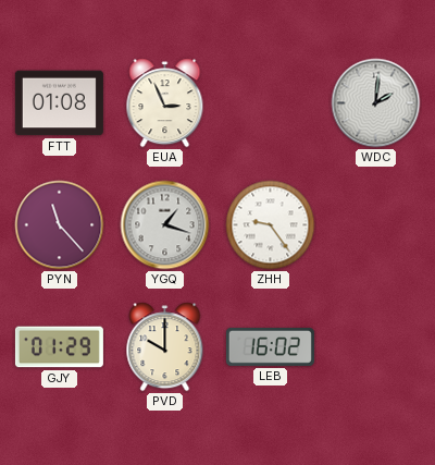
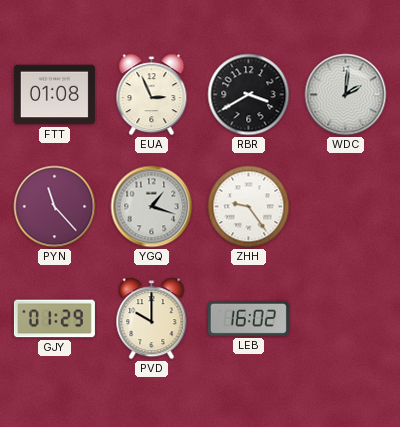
RBR: none -> 3:40
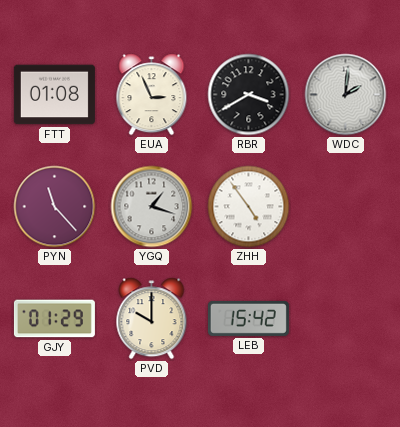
ZHH: 9:24 -> 4:54
LEB: 16:02 -> 15:42
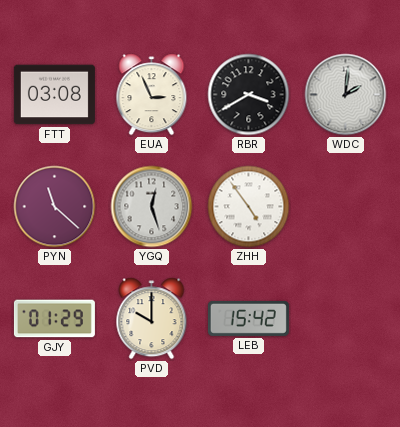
FTT: 01:08 -> 03:08
PYN: 11:23 -> 11:22
YGQ: 1:18 -> 12:27
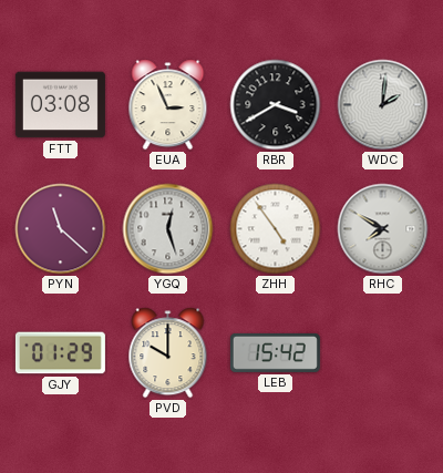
RHC: none -> 7:50
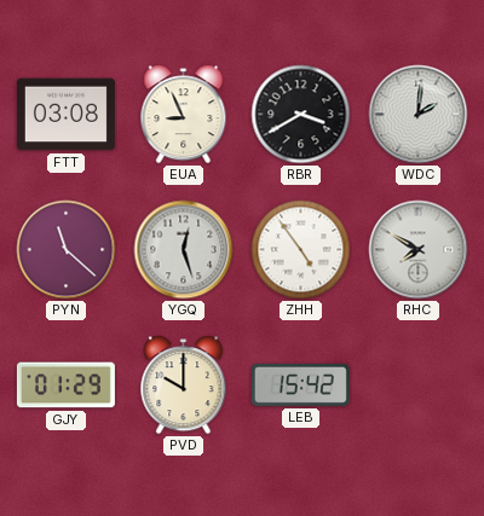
EUA: 2:56 -> 8:56
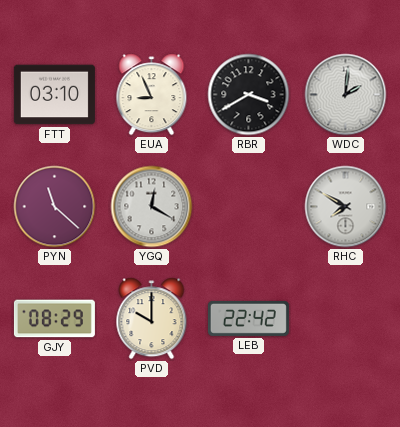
FTT: 03:08 -> 03:10
YGQ: 12:27 -> 12:20
ZHH: 4:54 -> none
GJY: 01:29 -> 08:29
LEB: 15:42 -> 22:42
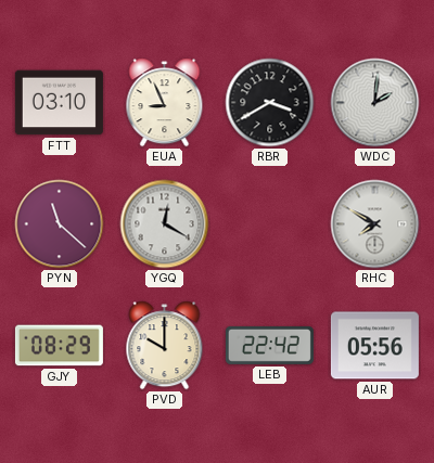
AUR: none -> 05:56
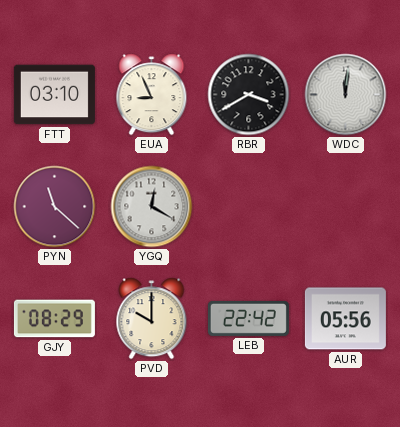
WDC: 2:01 -> 12:01
RHC: 7:50 -> none
